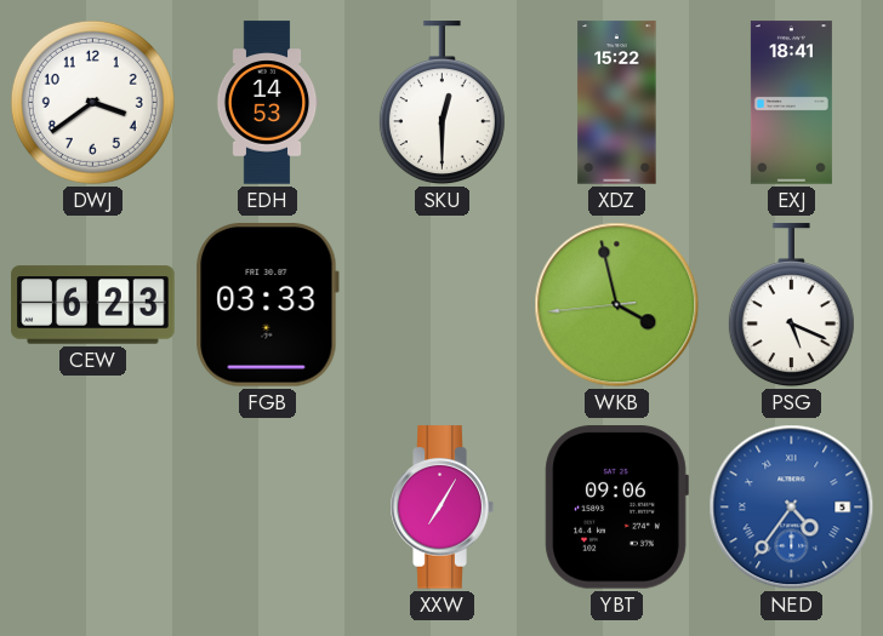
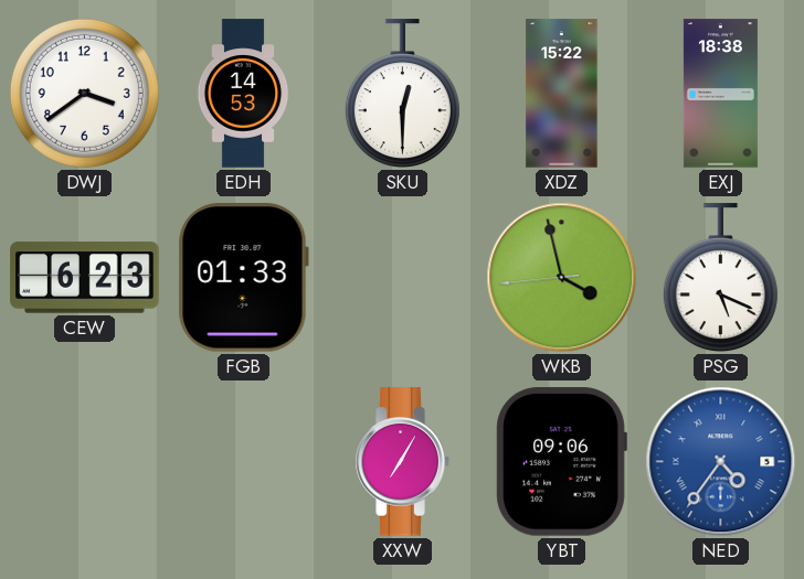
EXJ: 18:41 -> 18:38
FGB: 03:33 -> 01:33
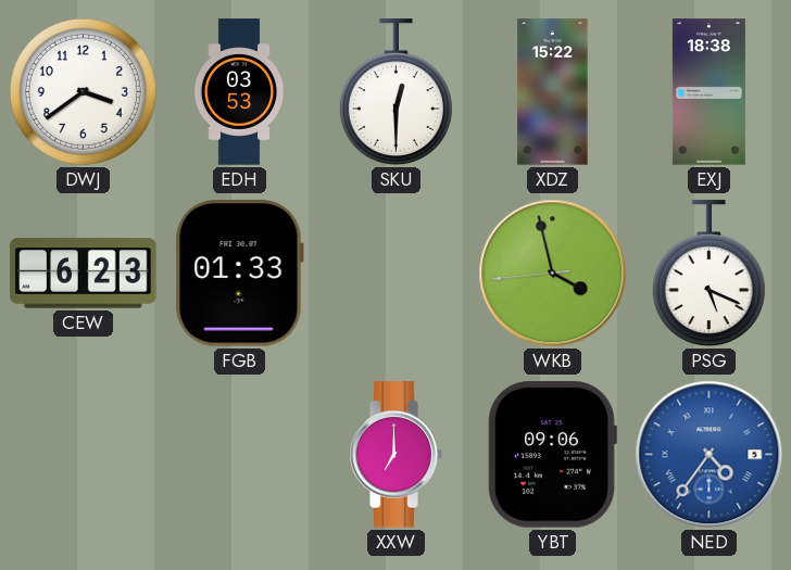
EDH: 14:53 -> 03:53
XXW: 7:05 -> 7:00
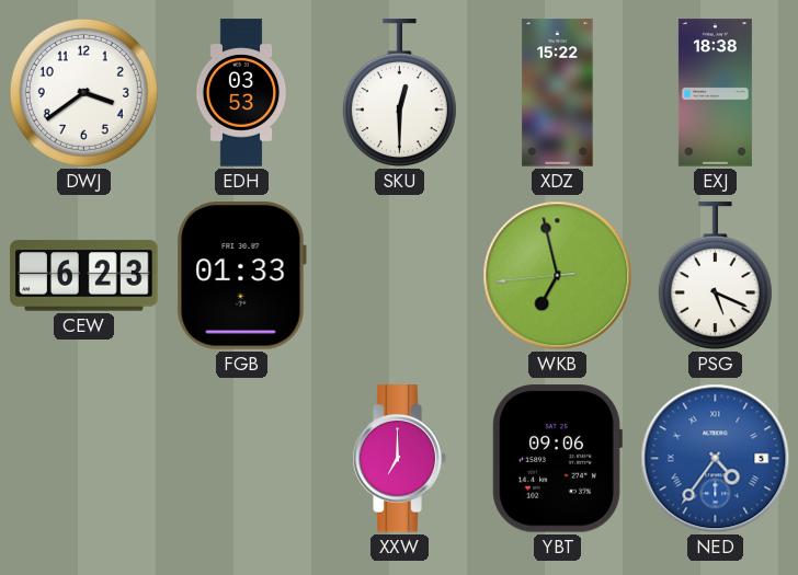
WKB: 3:57 -> 6:57
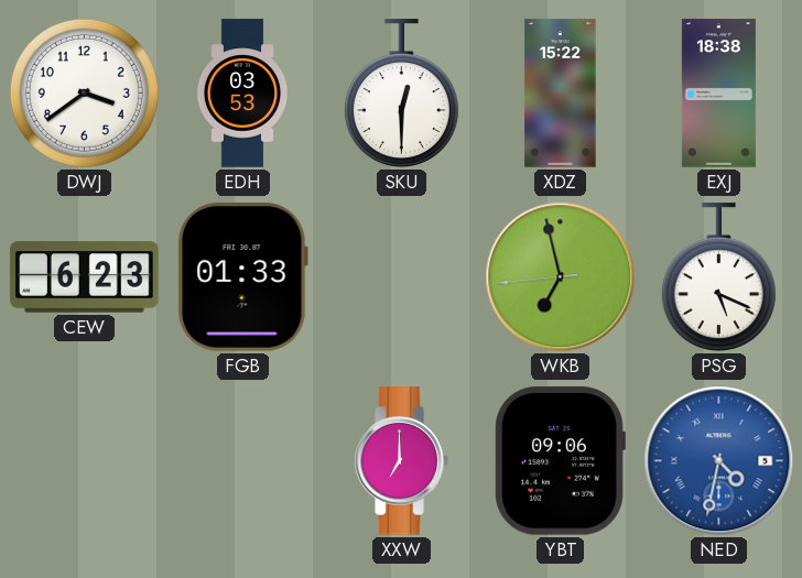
NED: 4:36 -> 4:32
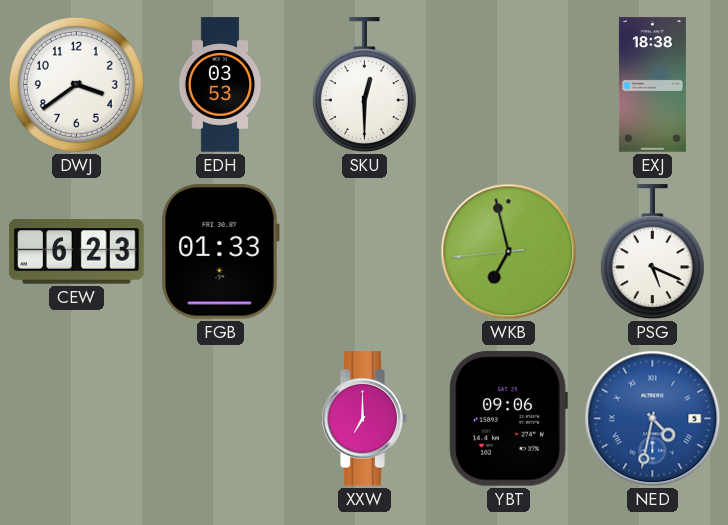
XDZ: 15:22 -> none
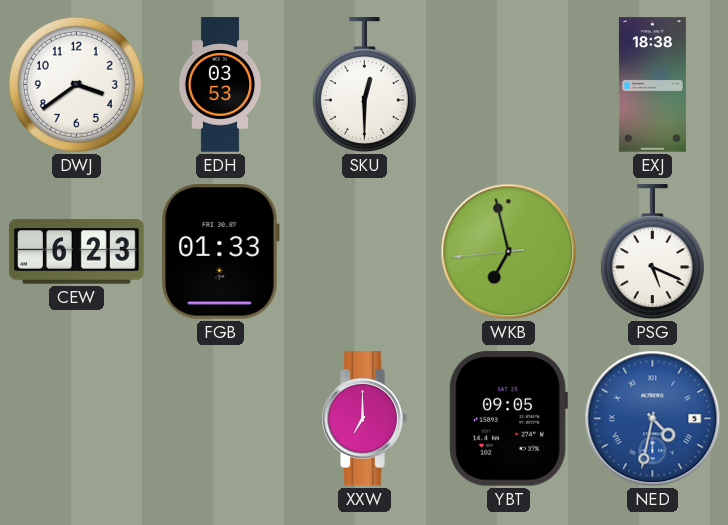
YBT: 09:06 -> 09:05
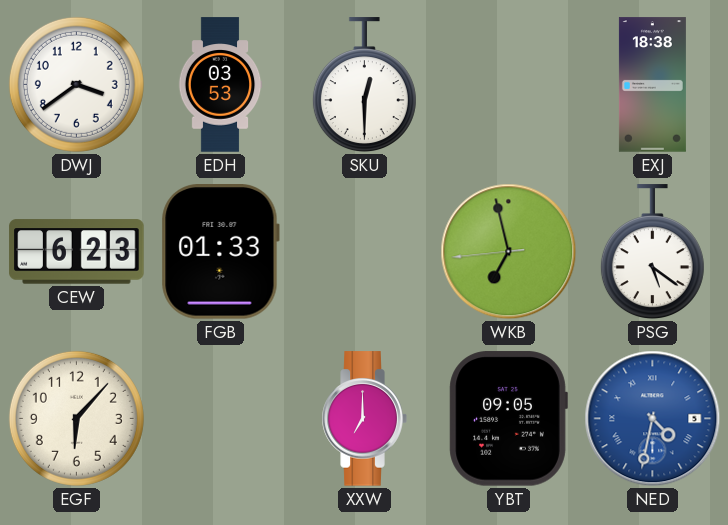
PSG: 5:19 -> 5:21
EGF: none -> 6:07
